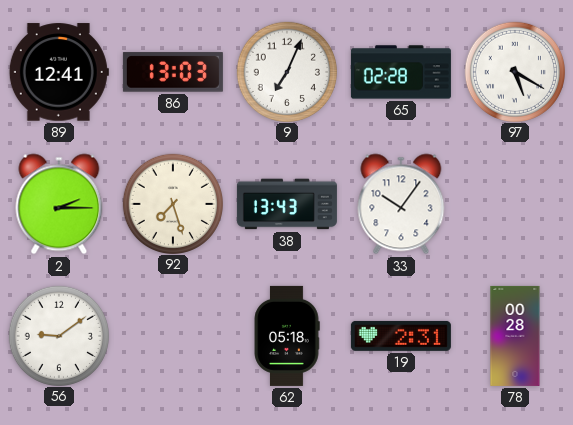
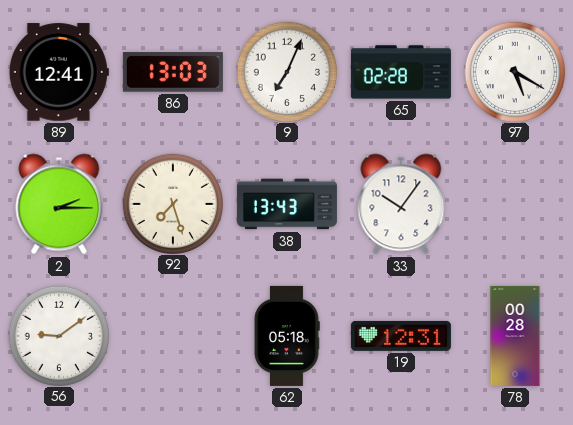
19: 2:31 -> 12:31
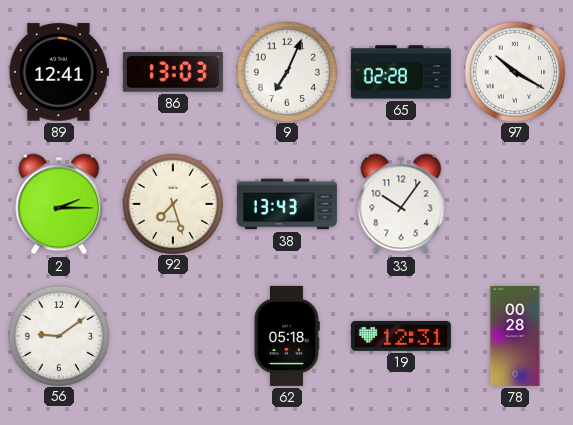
97: 5:20 -> 10:20
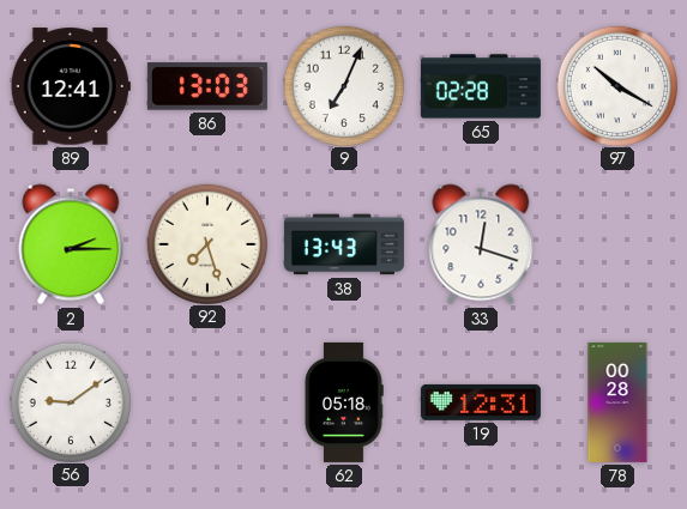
33: 10:06 -> 12:18
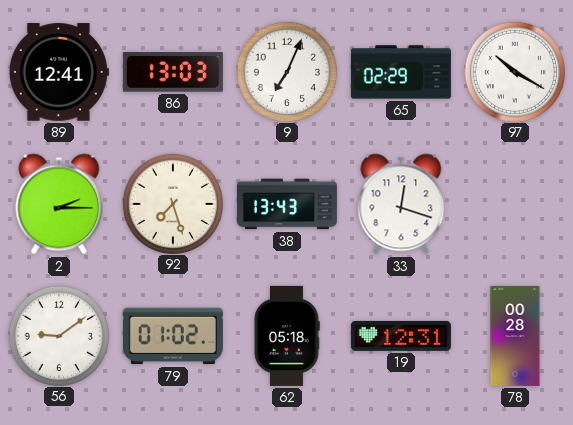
65: 02:28 -> 02:29
79: none -> 01:02
